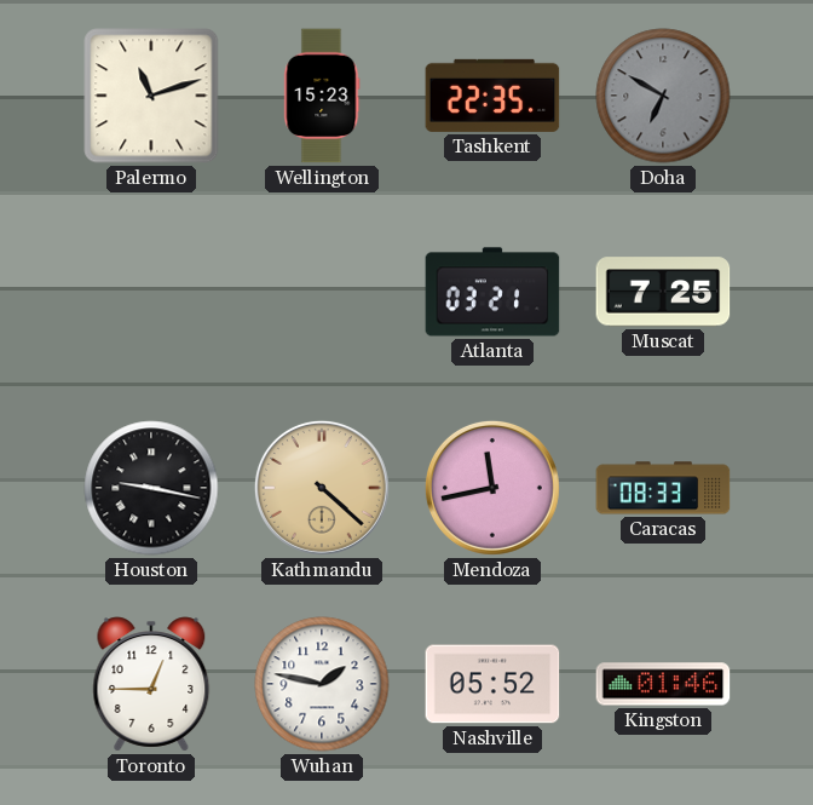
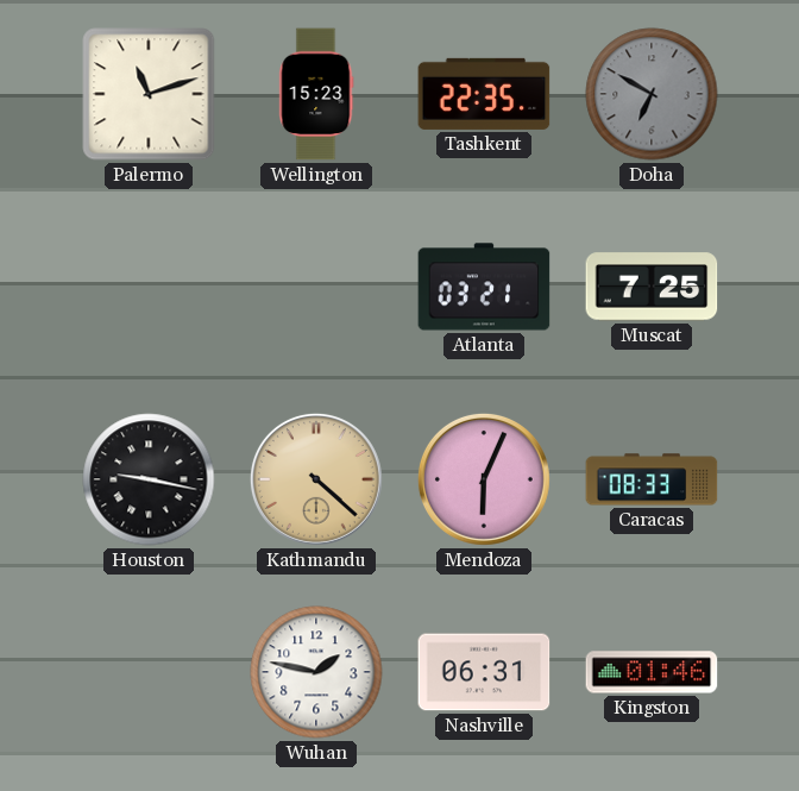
Mendoza: 11:43 -> 6:04
Toronto: 12:45 -> none
Nashville: 05:52 -> 06:31
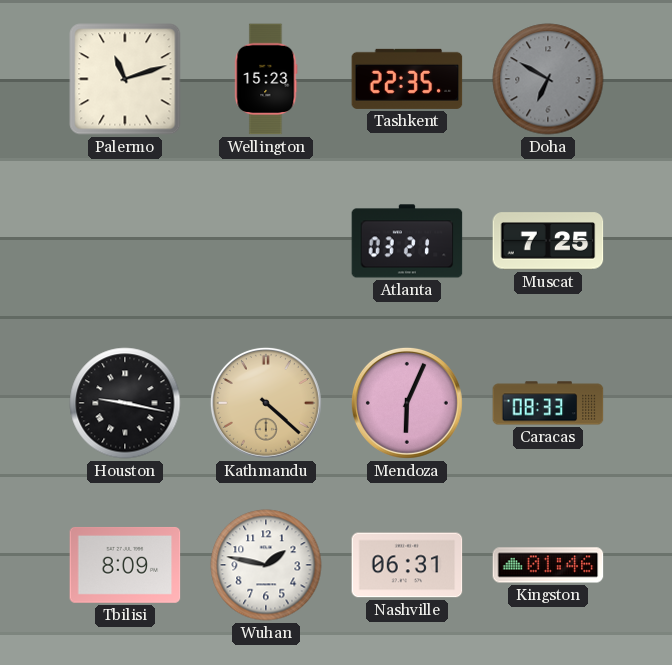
Tbilisi: none -> 8:09
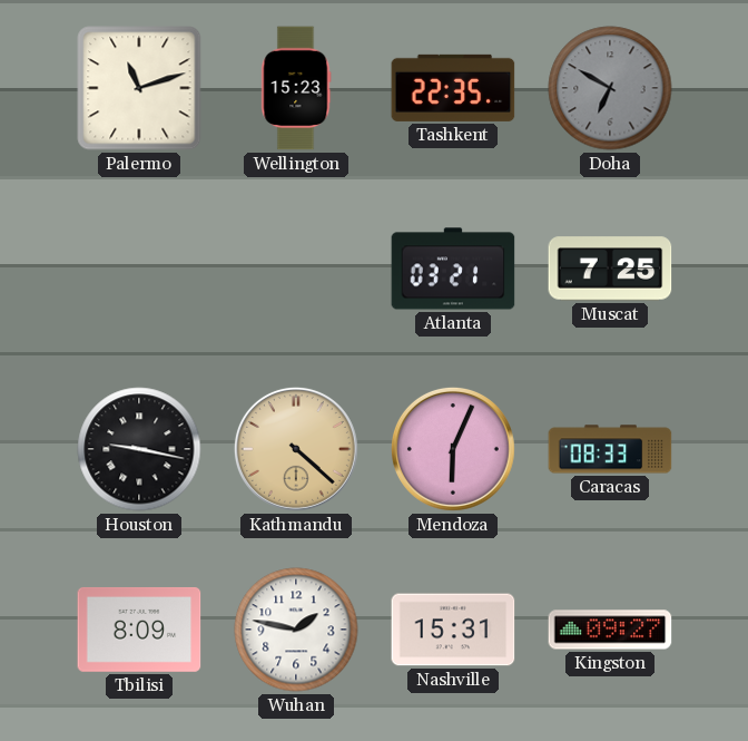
Nashville: 06:31 -> 15:31
Kingston: 01:46 -> 09:27
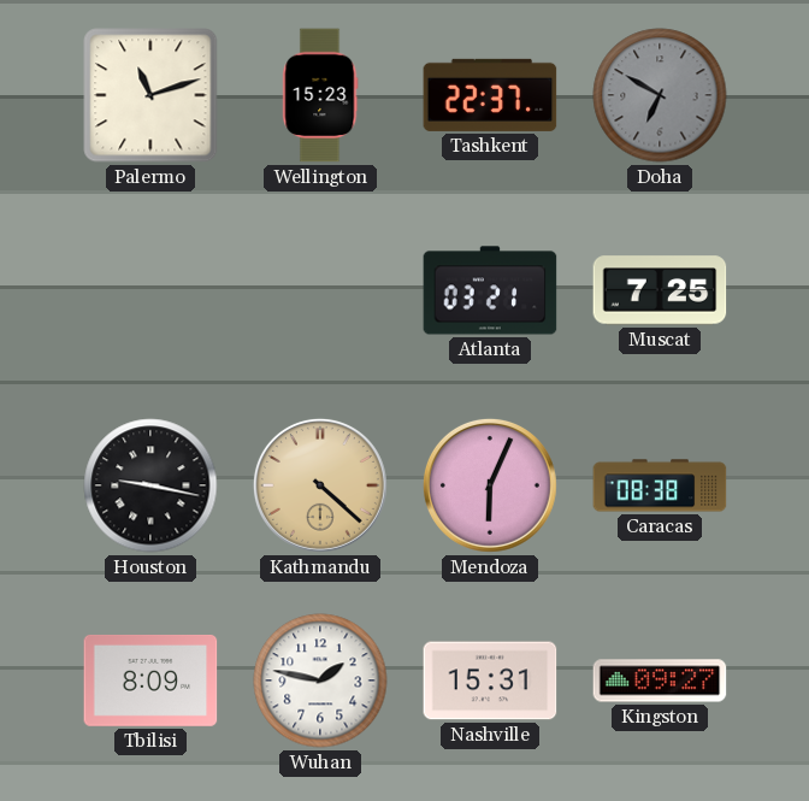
Tashkent: 22:35 -> 22:37
Caracas: 08:33 -> 08:38
